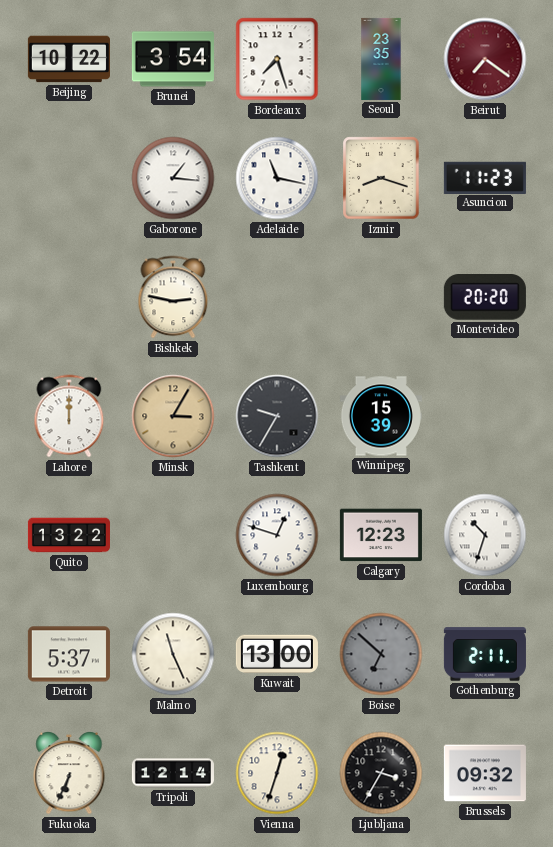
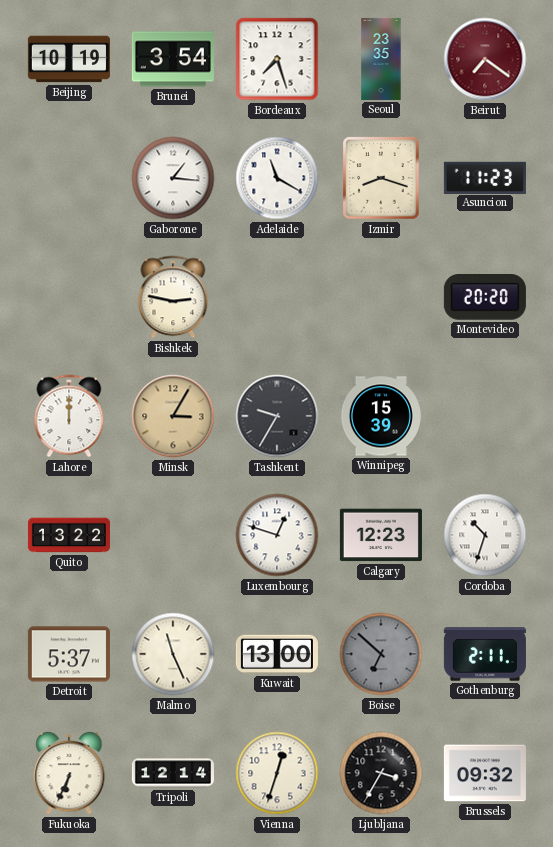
Beijing: 10:22 -> 10:19
Adelaide: 11:17 -> 11:20
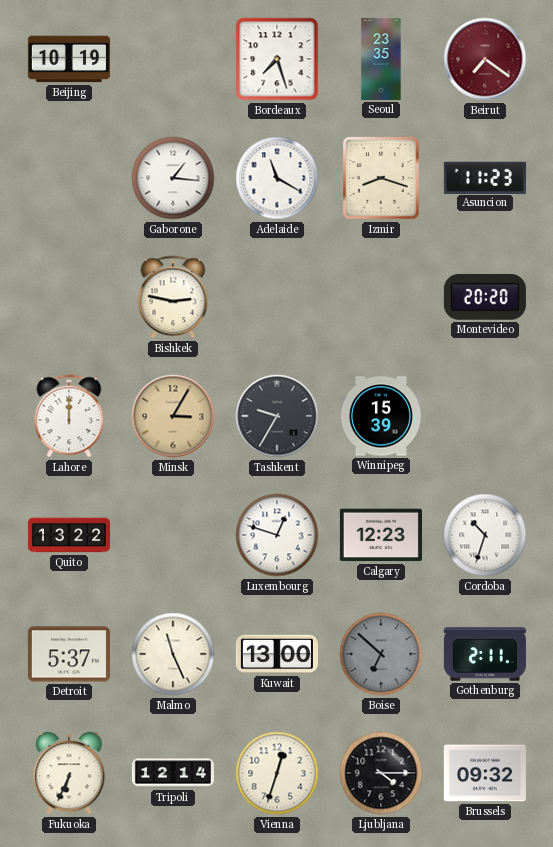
Brunei: 3:54 -> none
Ljubljana: 3:35 -> 4:15
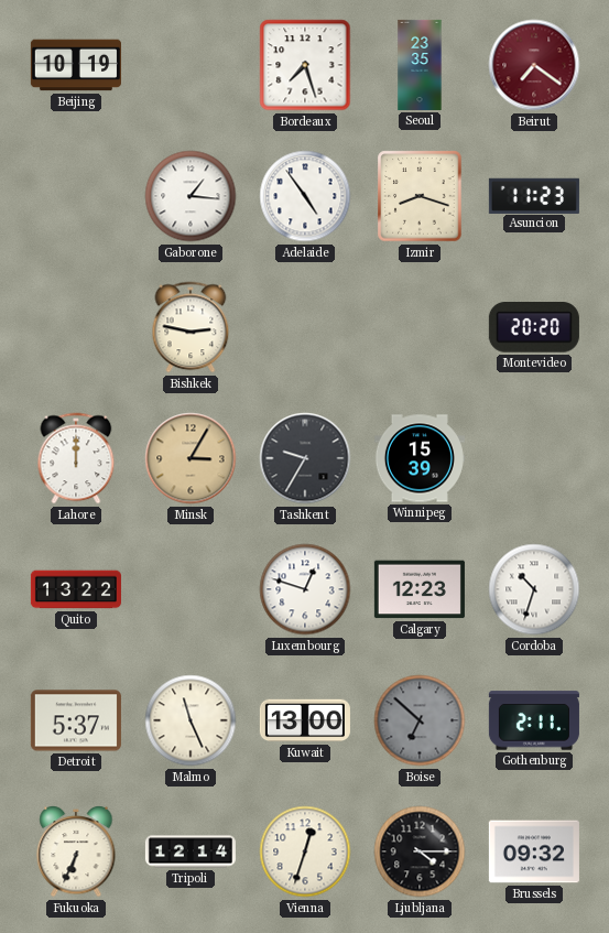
Adelaide: 11:20 -> 4:54
